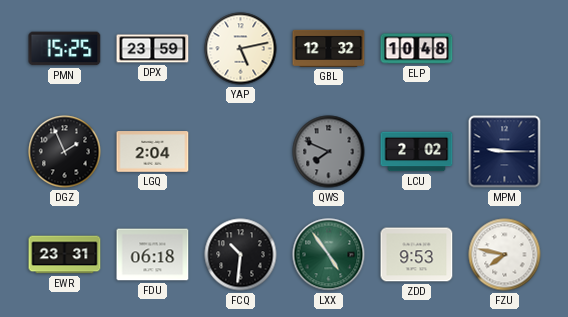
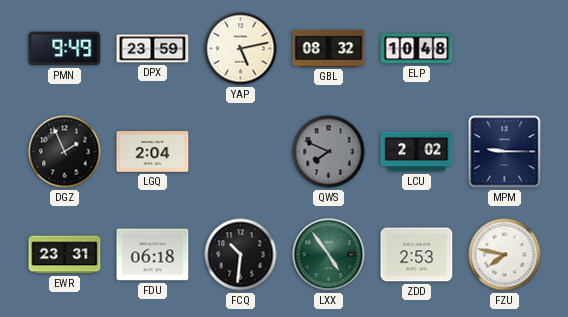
PMN: 15:25 -> 9:49
GBL: 12:32 -> 08:32
ZDD: 9:53 -> 2:53
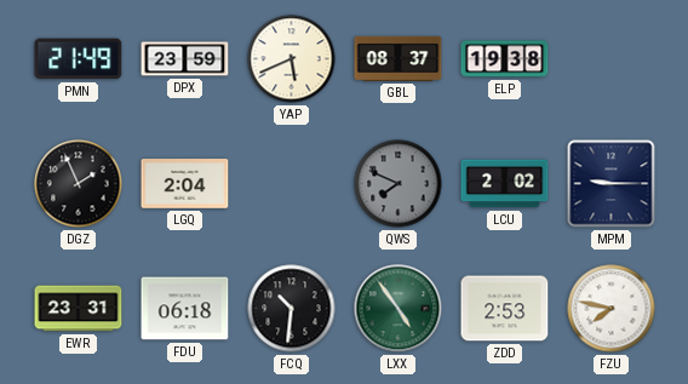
PMN: 9:49 -> 21:49
YAP: 5:13 -> 5:41
GBL: 08:32 -> 08:37
ELP: 10:48 -> 19:38
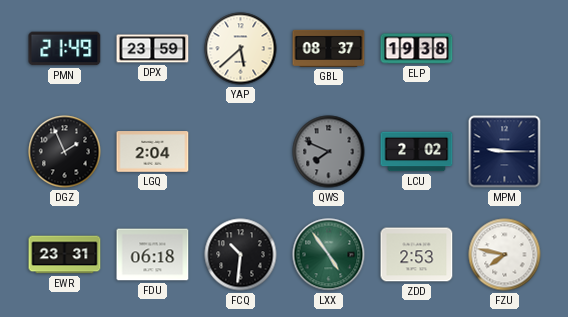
YAP: 5:41 -> 5:38
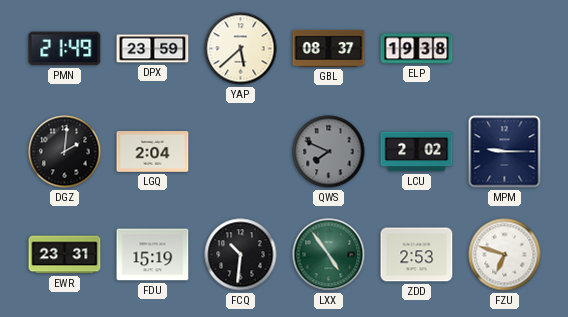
DGZ: 1:56 -> 2:01
FDU: 06:18 -> 15:19
FZU: 7:47 -> 6:48
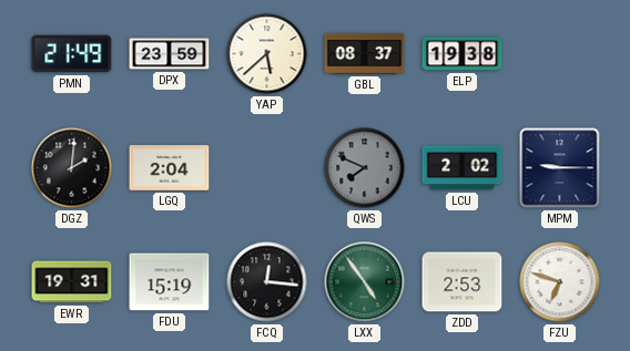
EWR: 23:31 -> 19:31
FCQ: 10:31 -> 12:16
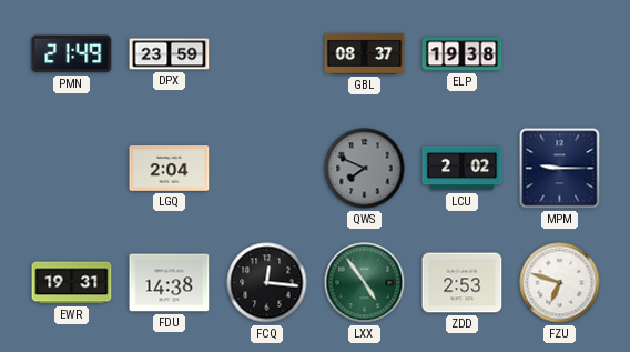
YAP: 5:38 -> none
DGZ: 2:01 -> none
FDU: 15:19 -> 14:38
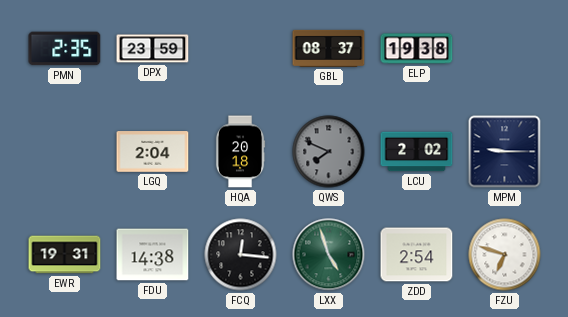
PMN: 21:49 -> 2:35
HQA: none -> 20:18
LXX: 4:54 -> 4:57
ZDD: 2:53 -> 2:54
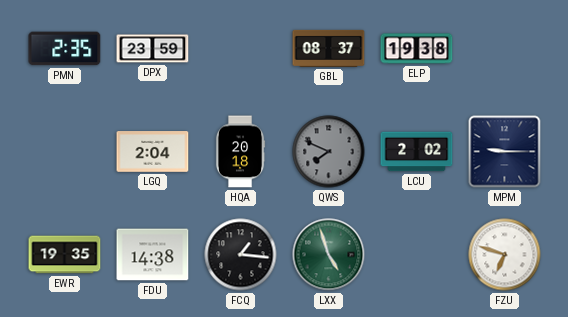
EWR: 19:31 -> 19:35
FCQ: 12:16 -> 1:16
ZDD: 2:54 -> none
